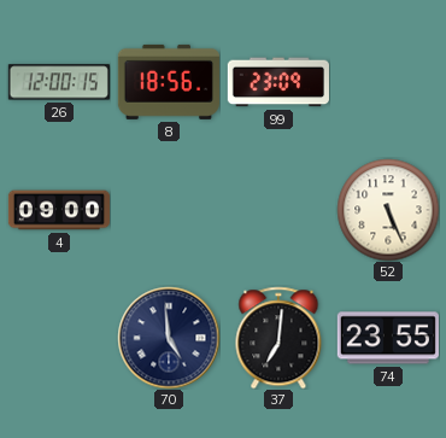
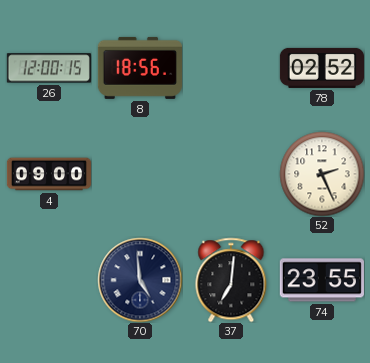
99: 23:09 -> none
78: none -> 02:52
52: 5:26 -> 2:26
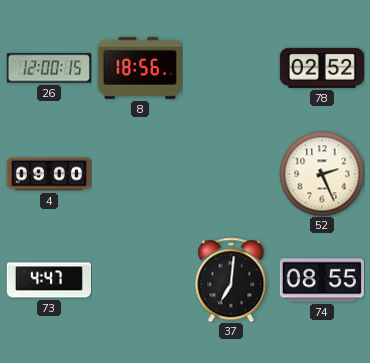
73: none -> 4:47
70: 4:59 -> none
74: 23:55 -> 08:55
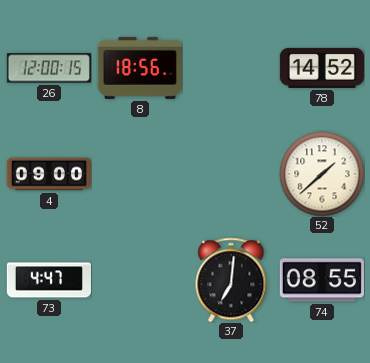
78: 02:52 -> 14:52
52: 2:26 -> 1:38
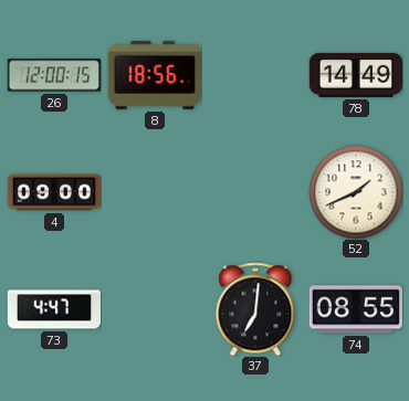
78: 14:52 -> 14:49
52: 1:38 -> 1:41
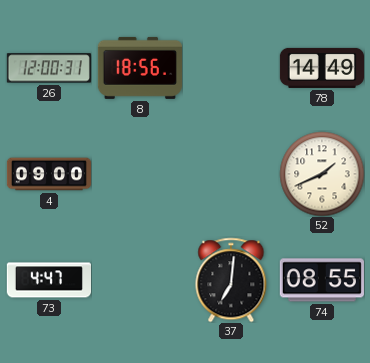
26: 12:00:15 -> 12:00:31
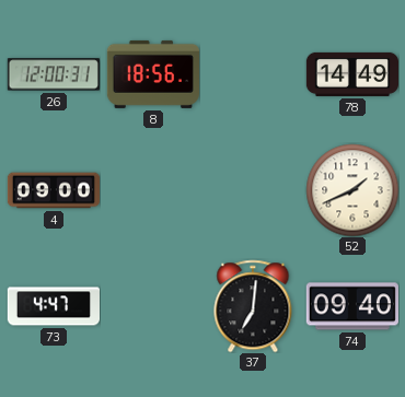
74: 08:55 -> 09:40
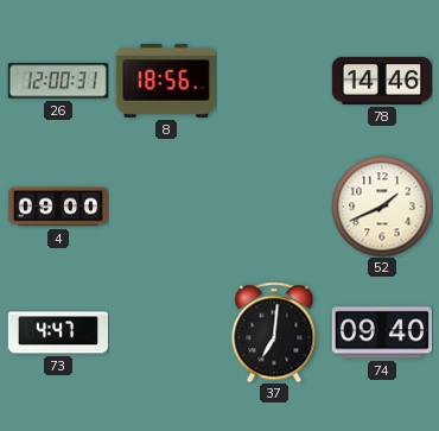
78: 14:49 -> 14:46
